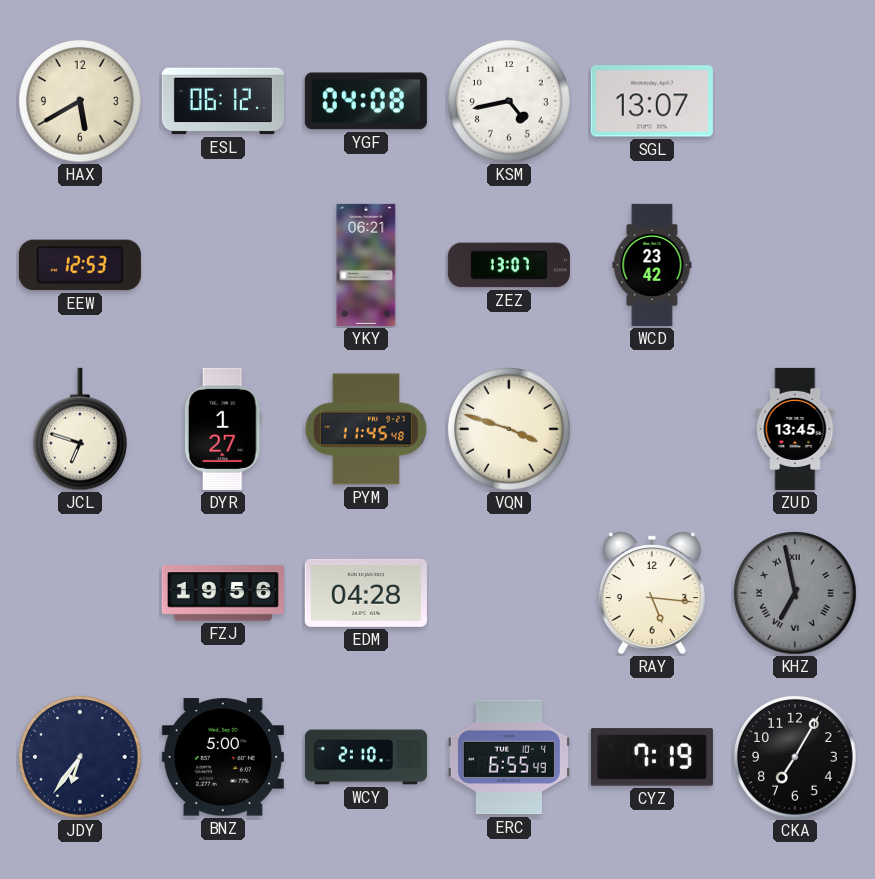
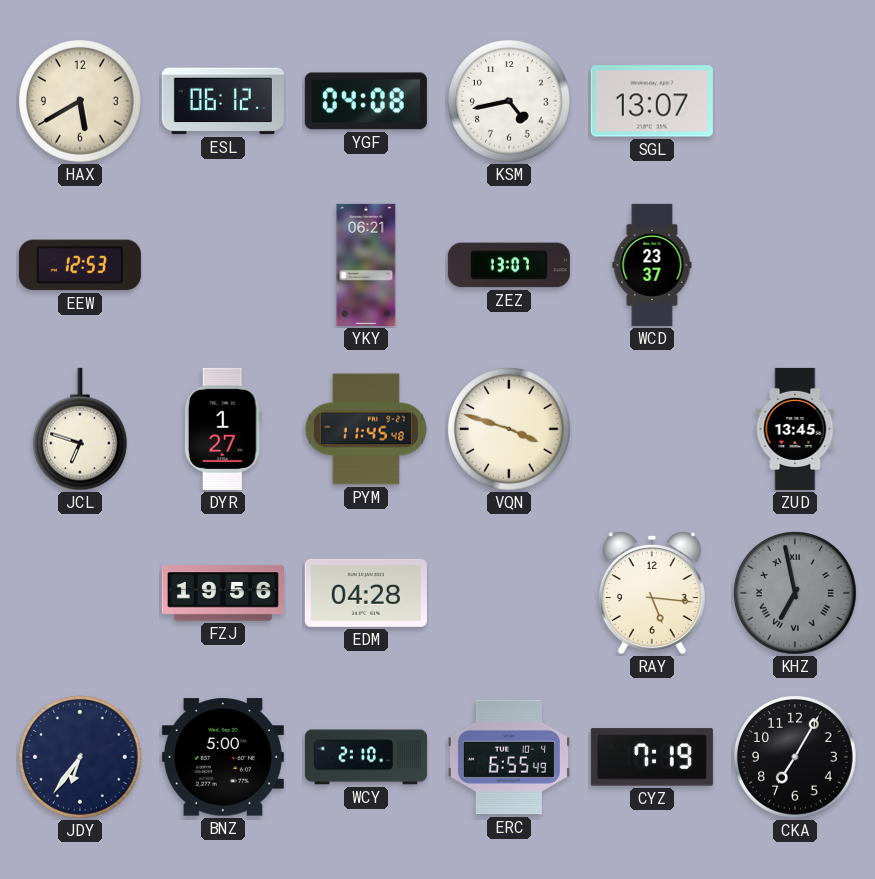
WCD: 23:42 -> 23:37
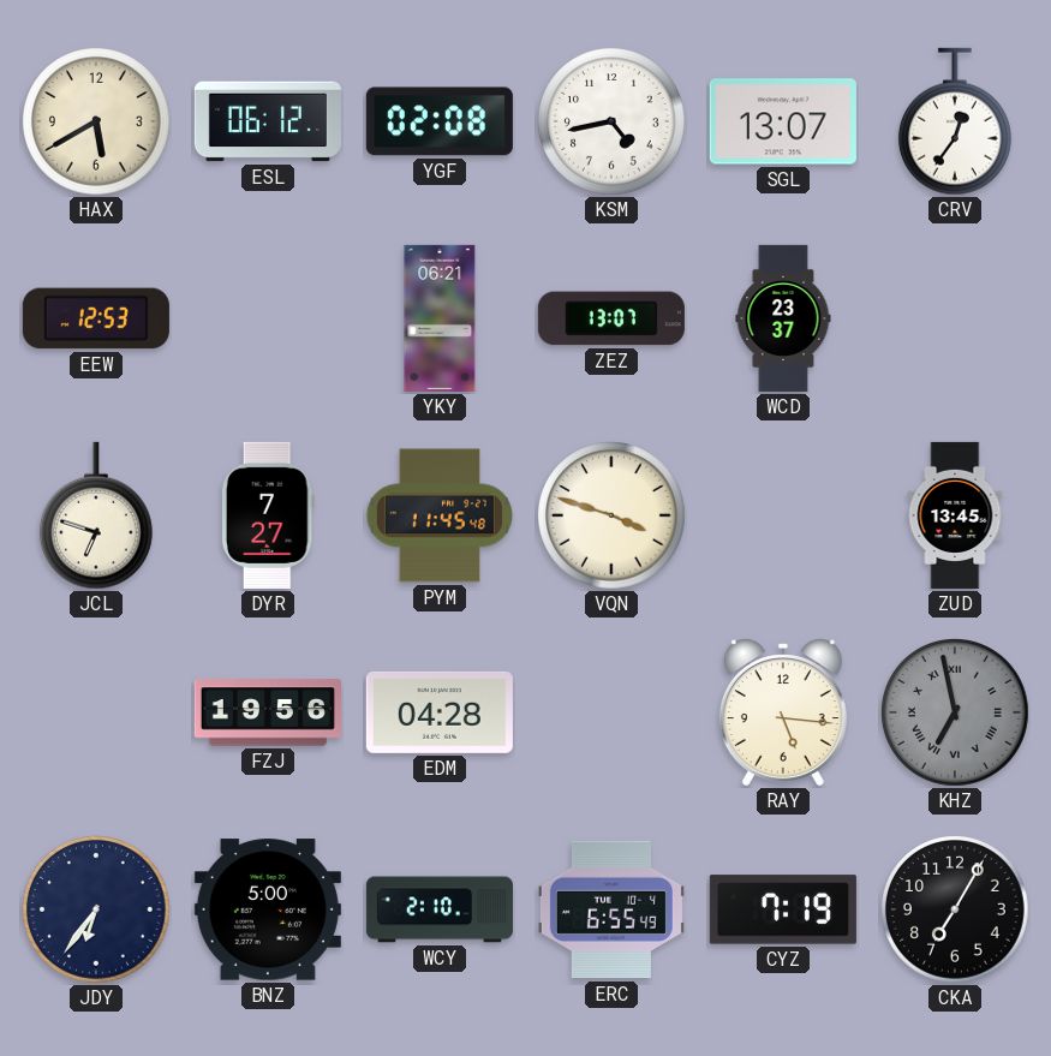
YGF: 04:08 -> 02:08
CRV: none -> 12:36
DYR: 1:27 -> 7:27
